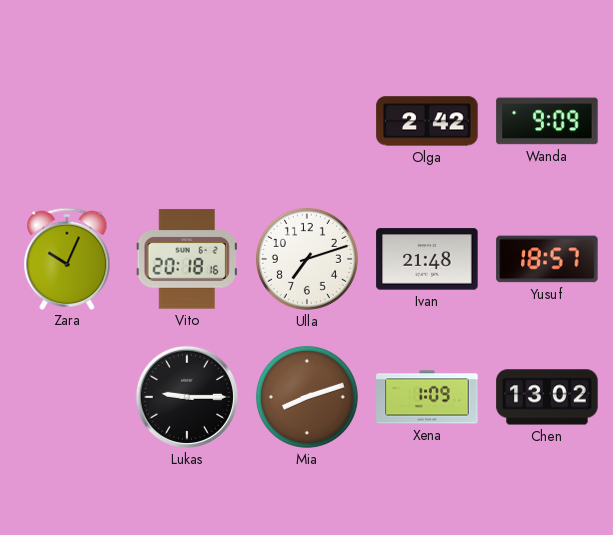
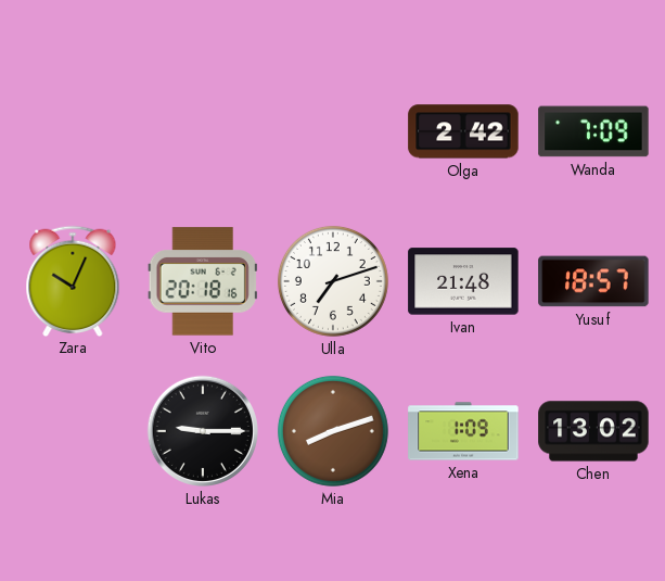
Wanda: 9:09 -> 7:09
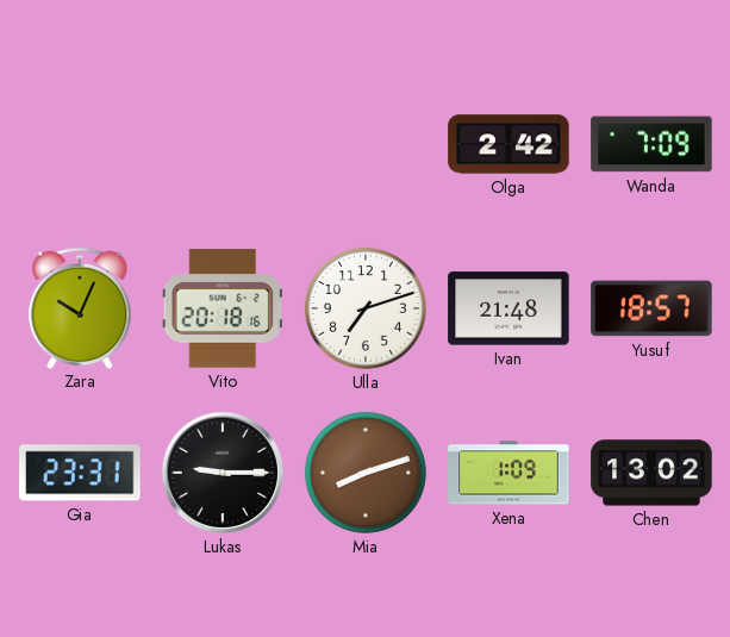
Gia: none -> 23:31
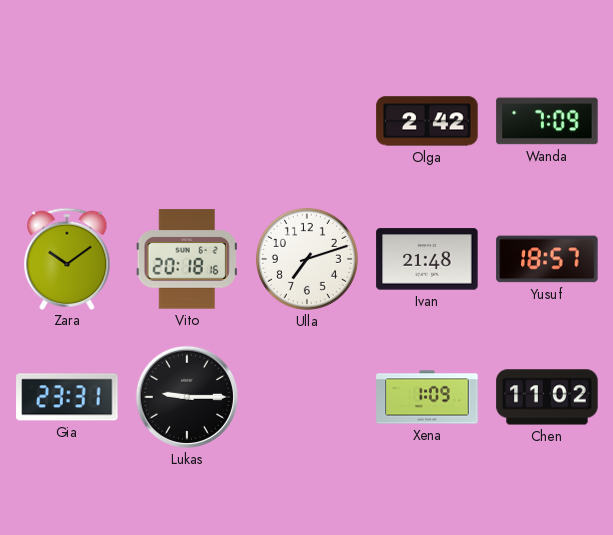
Zara: 10:04 -> 10:09
Mia: 8:12 -> none
Chen: 13:02 -> 11:02
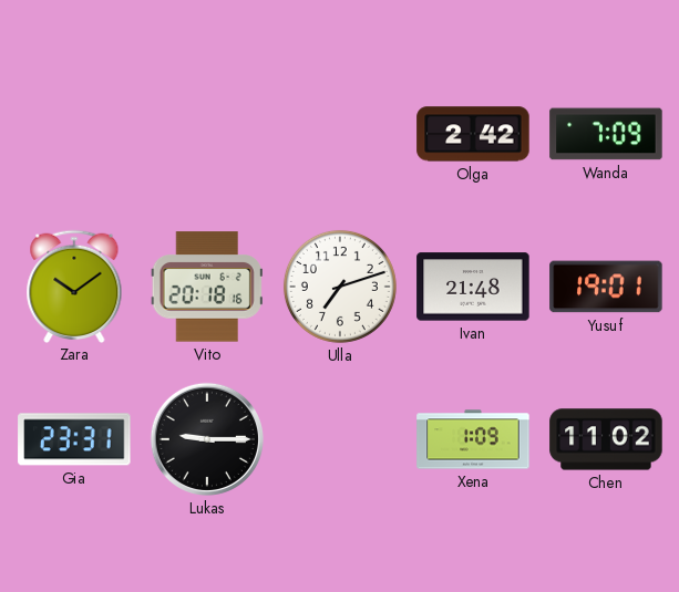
Yusuf: 18:57 -> 19:01
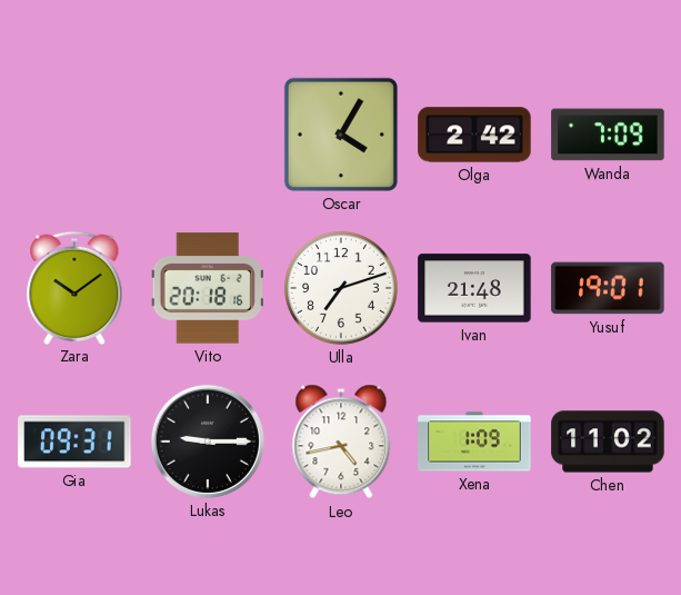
Oscar: none -> 4:05
Gia: 23:31 -> 09:31
Leo: none -> 4:43
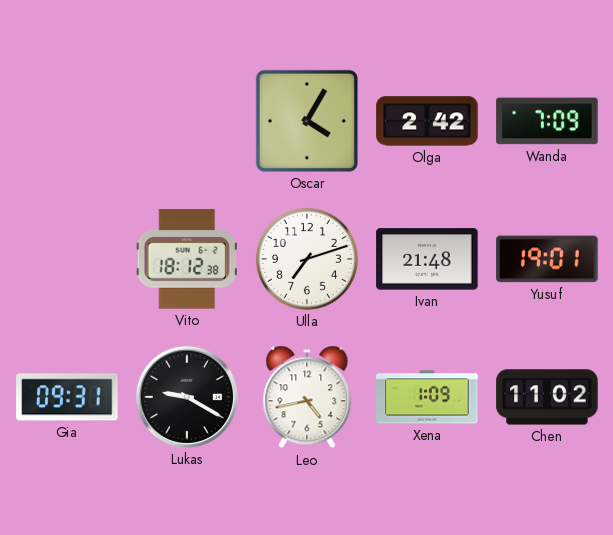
Zara: 10:09 -> none
Vito: 20:18 -> 18:12
Lukas: 9:15 -> 9:20
